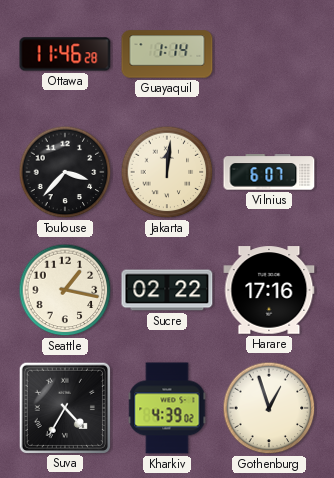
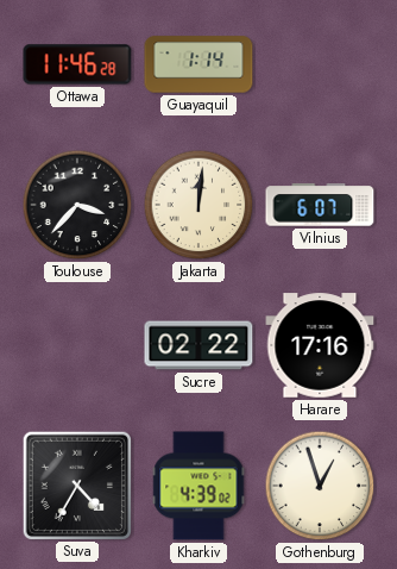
Seattle: 1:17 -> none
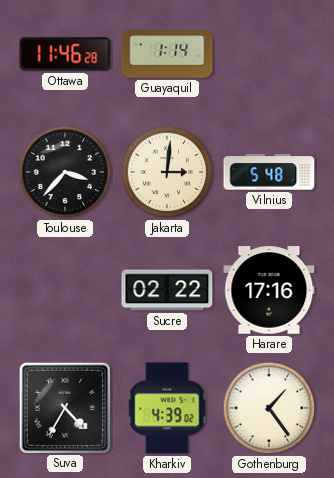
Jakarta: 12:01 -> 3:01
Vilnius: 6:07 -> 5:48
Gothenburg: 12:57 -> 1:24
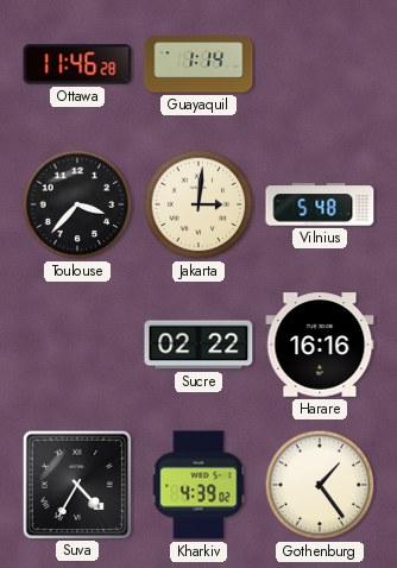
Harare: 17:16 -> 16:16
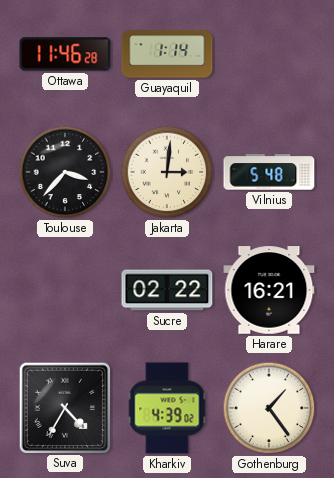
Harare: 16:16 -> 16:21
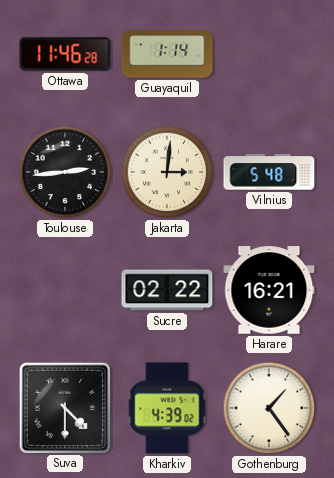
Toulouse: 3:37 -> 2:44
Suva: 4:35 -> 4:30
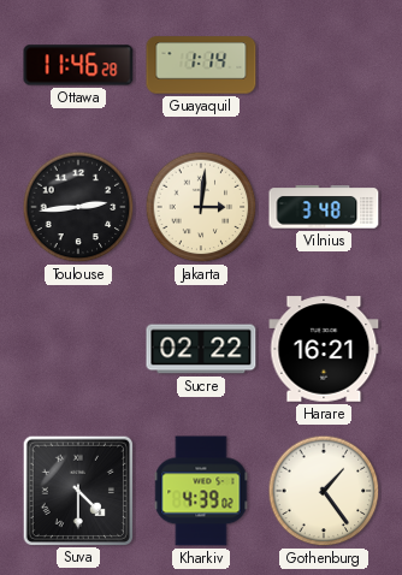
Vilnius: 5:48 -> 3:48
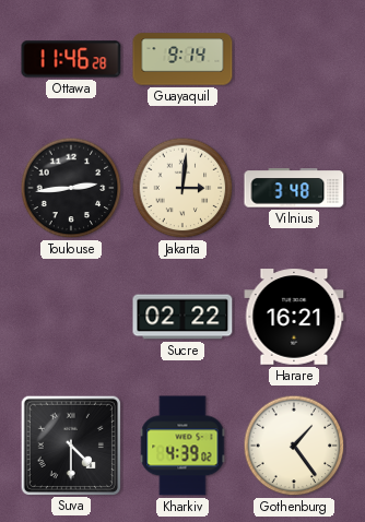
Guayaquil: 1:14 -> 9:14
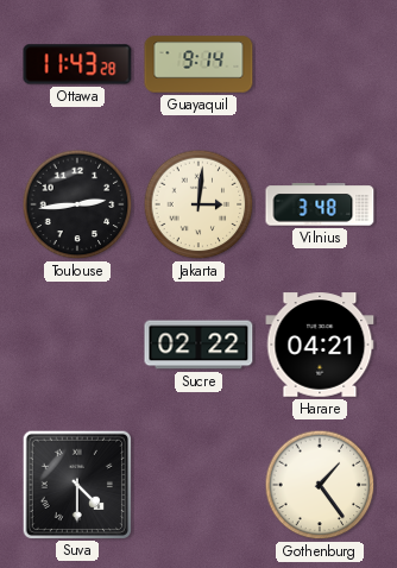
Ottawa: 11:46 -> 11:43
Harare: 16:21 -> 04:21
Kharkiv: 4:39 -> none
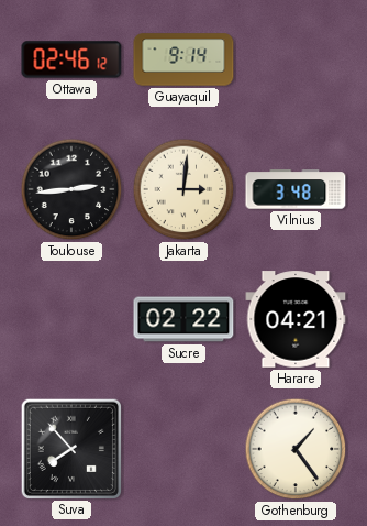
Ottawa: 11:43 -> 02:46
Suva: 4:30 -> 7:53
